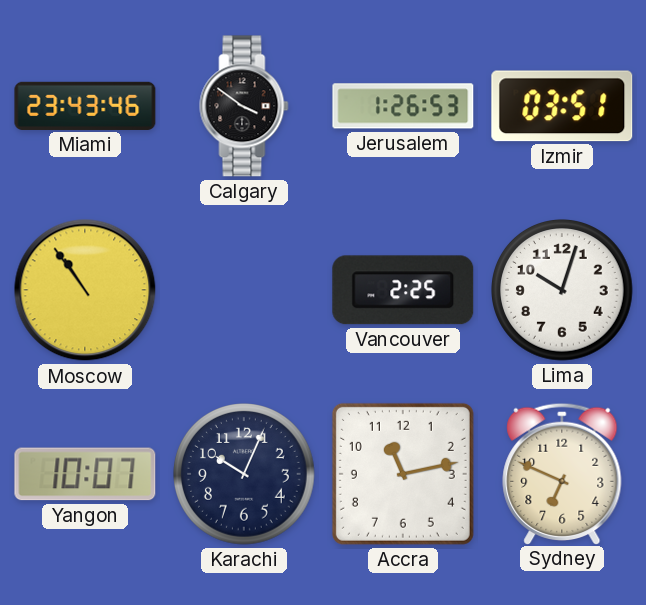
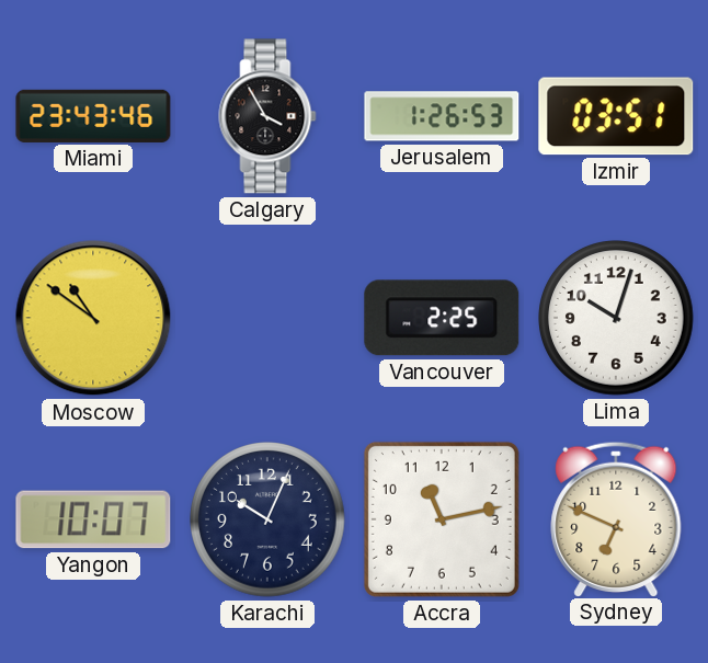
Calgary: 3:51 -> 3:55
Moscow: 10:54 -> 10:51
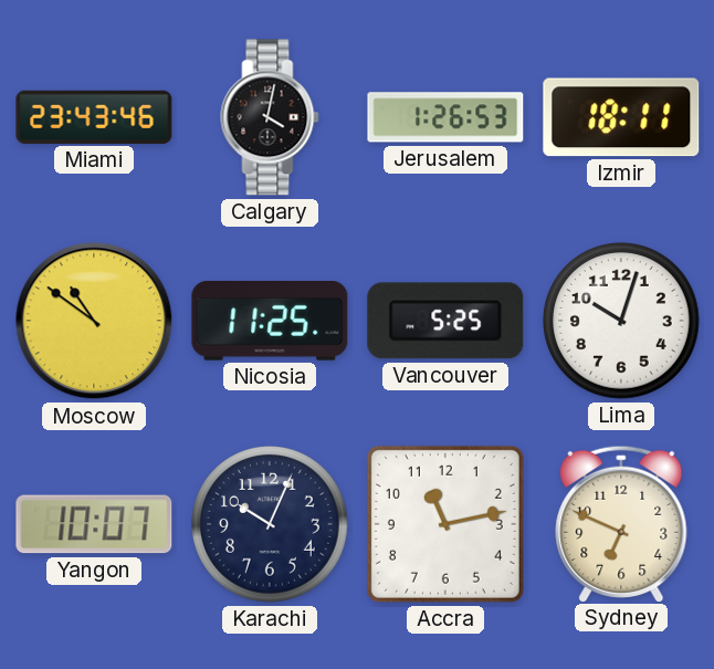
Calgary: 3:55 -> 4:02
Izmir: 03:51 -> 18:11
Nicosia: none -> 11:25
Vancouver: 2:25 -> 5:25
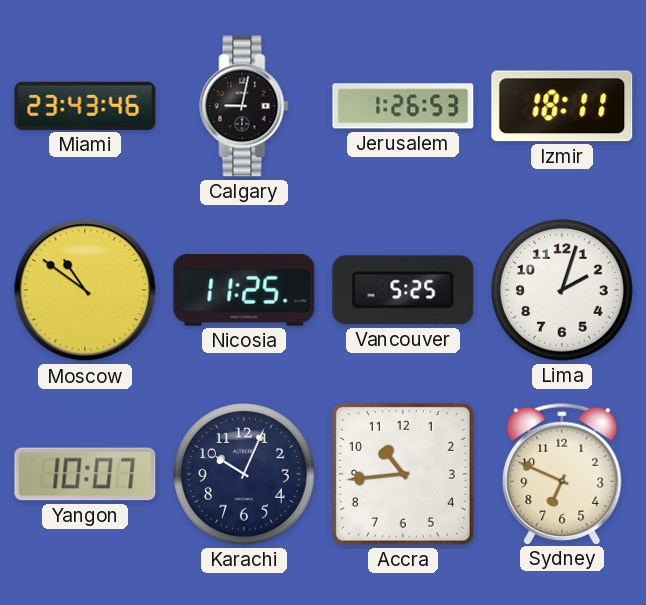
Calgary: 4:02 -> 9:02
Lima: 10:03 -> 2:03
Accra: 11:13 -> 10:44
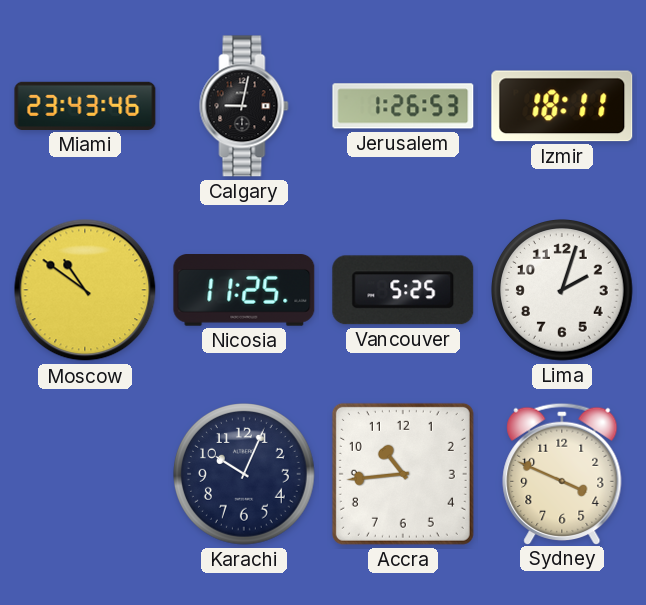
Yangon: 10:07 -> none
Sydney: 6:49 -> 3:49
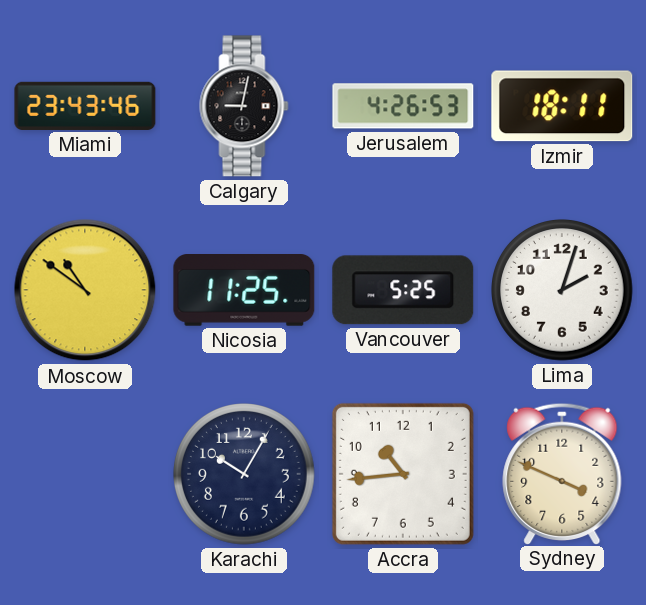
Jerusalem: 1:26 -> 4:26
Karachi: 10:04 -> 10:05
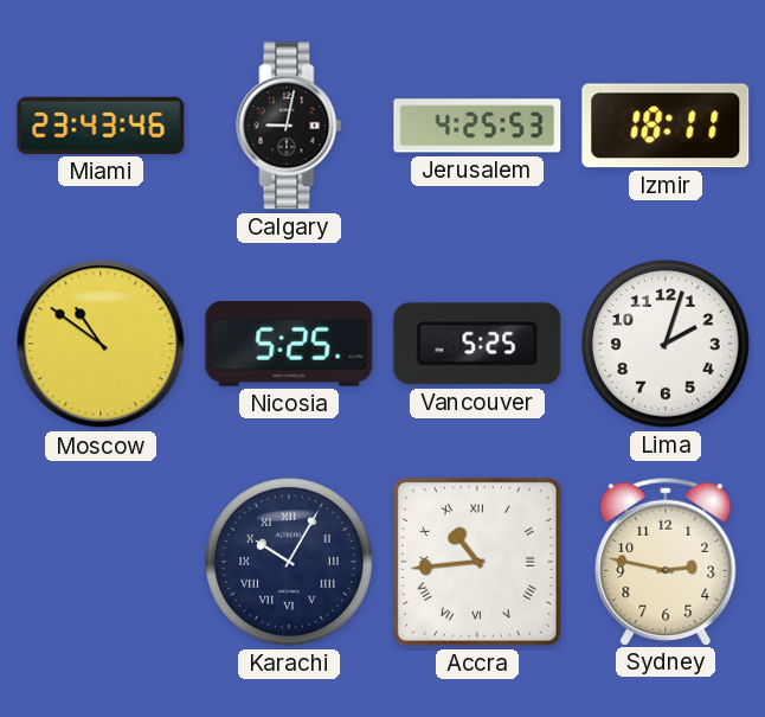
Jerusalem: 4:26 -> 4:25
Nicosia: 11:25 -> 5:25
Karachi numerals: Arabic -> Roman
Accra numerals: Arabic -> Roman
Sydney: 3:49 -> 2:47
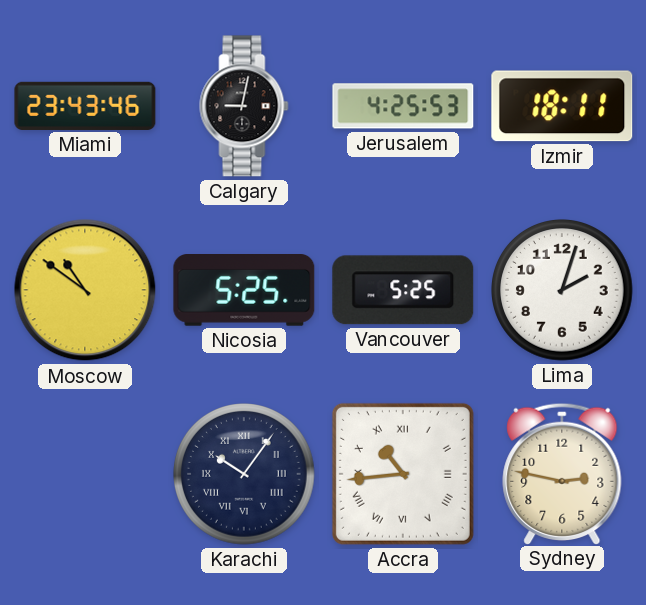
Karachi: 10:05 -> 10:06
